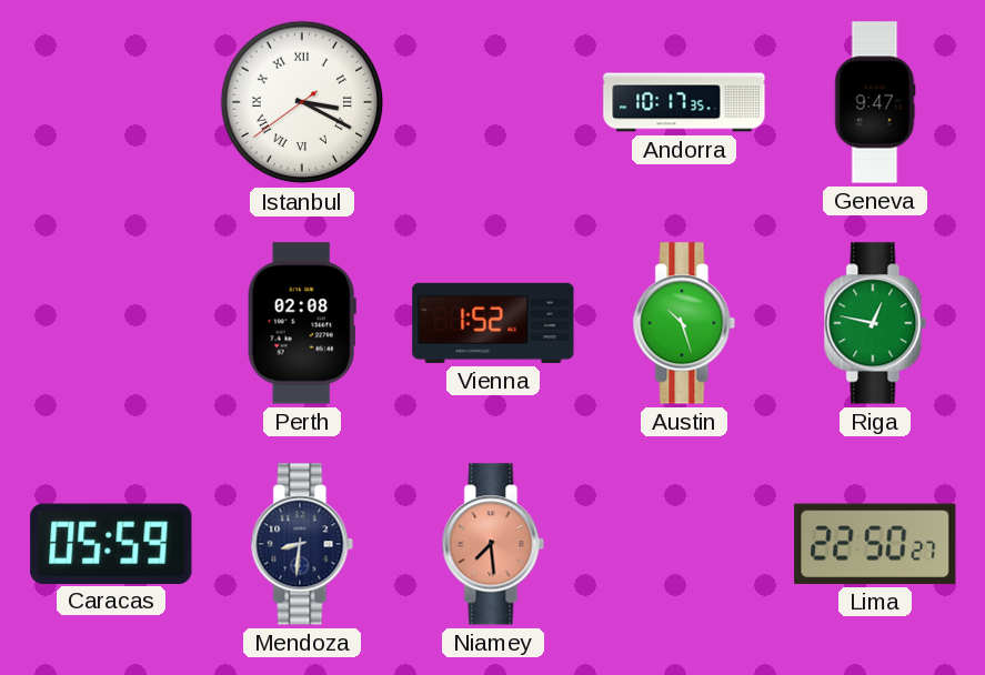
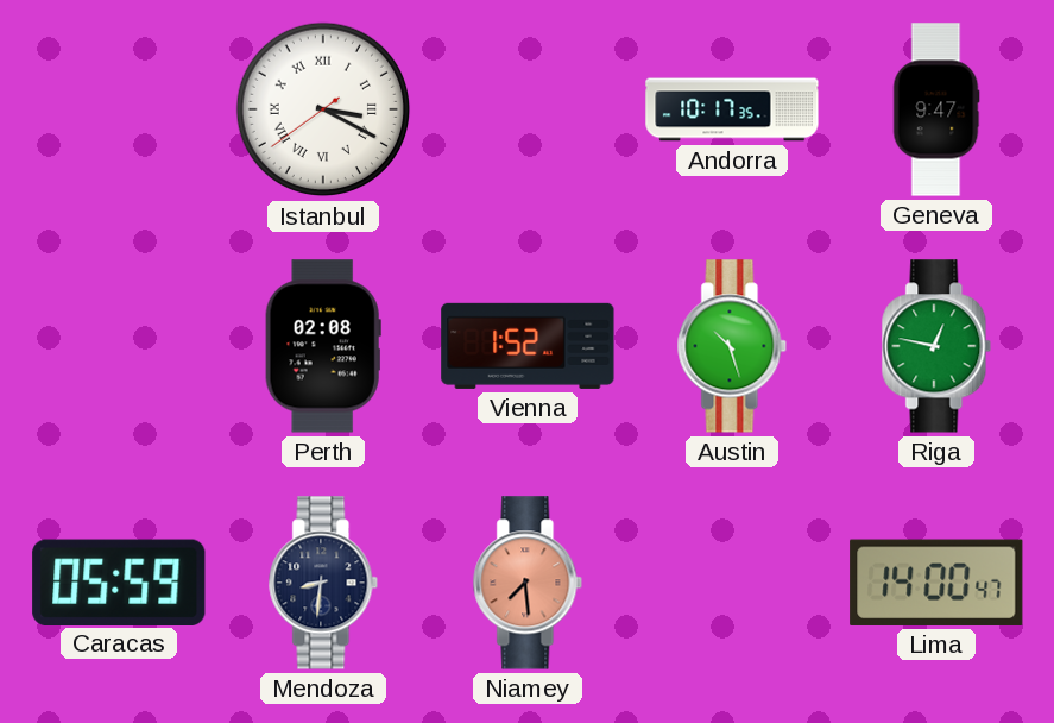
Lima: 22:50 -> 14:00
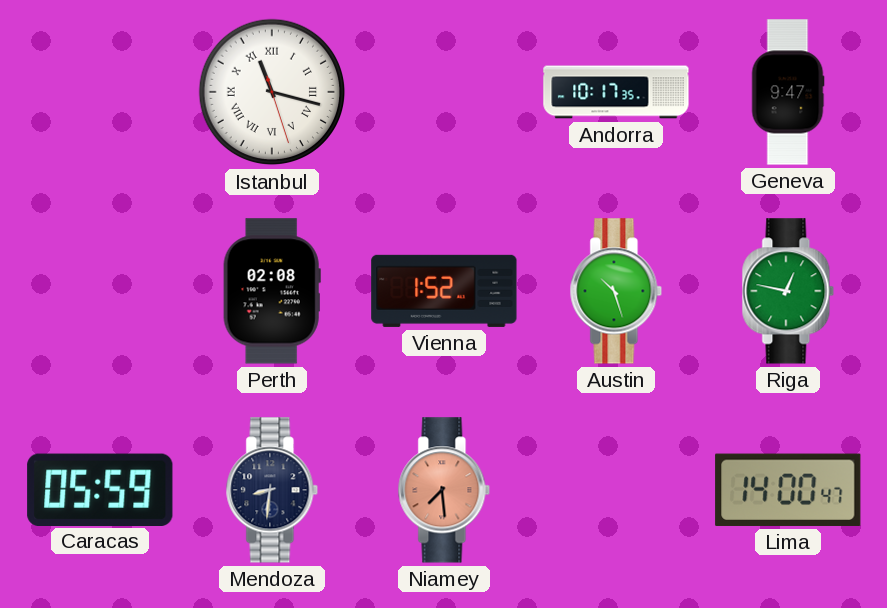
Istanbul: 3:19 -> 11:17
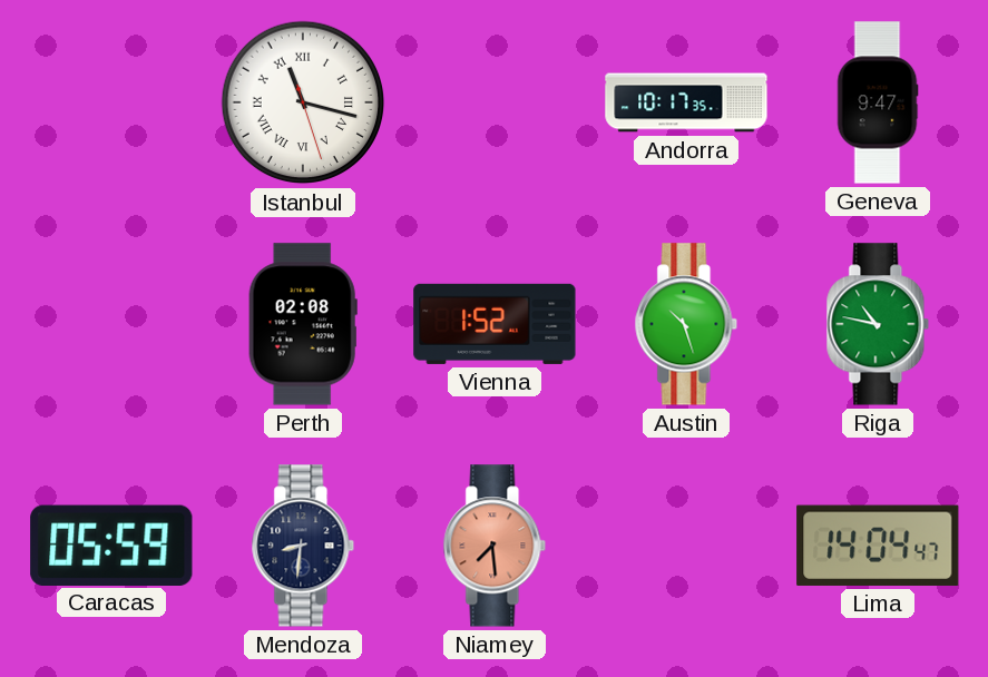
Riga: 12:47 -> 10:47
Lima: 14:00 -> 14:04
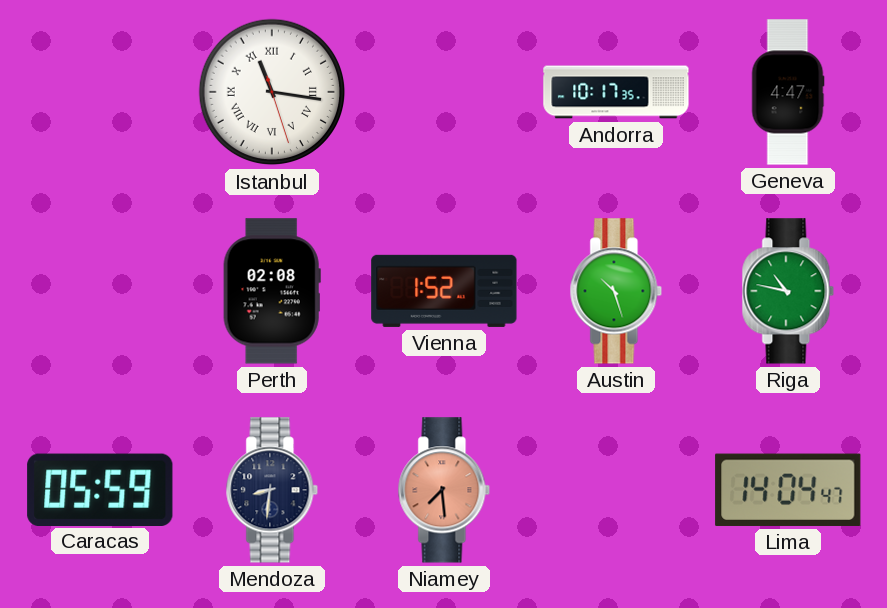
Istanbul: 11:17 -> 11:16
Geneva: 9:47 -> 4:47
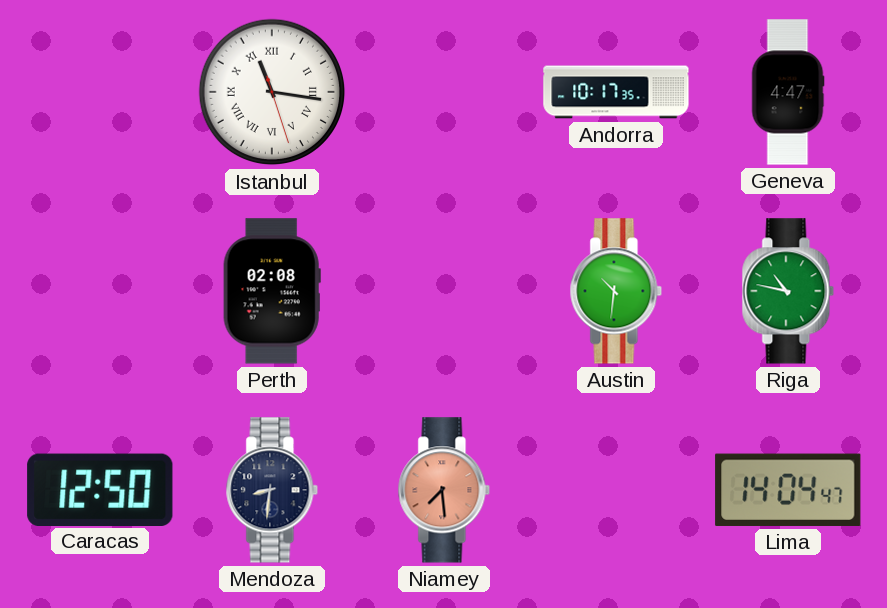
Vienna: 1:52 -> none
Austin: 10:27 -> 10:31
Caracas: 05:59 -> 12:50
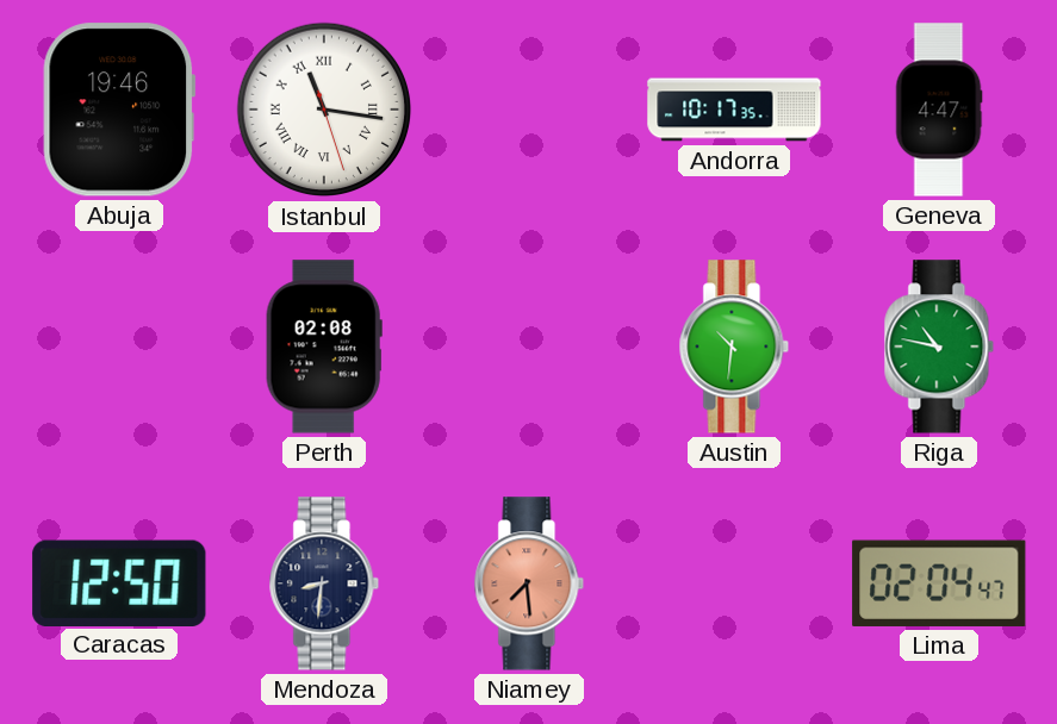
Abuja: none -> 19:46
Lima: 14:04 -> 02:04
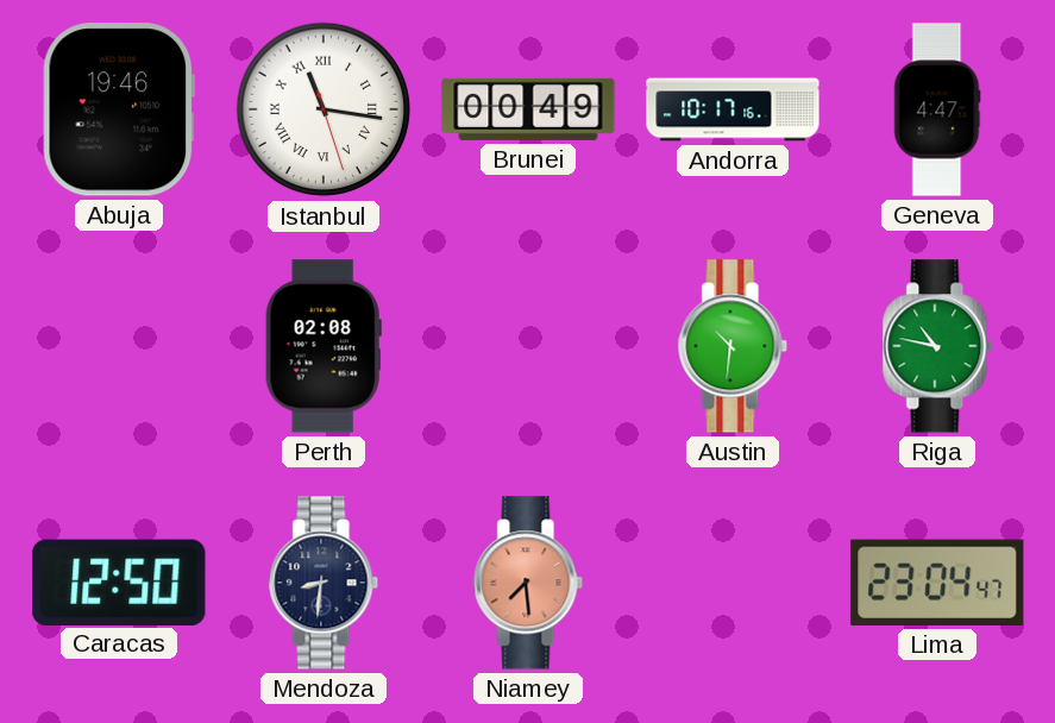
Brunei: none -> 00:49
Andorra: 10:17:35 -> 10:17:16
Lima: 02:04 -> 23:04
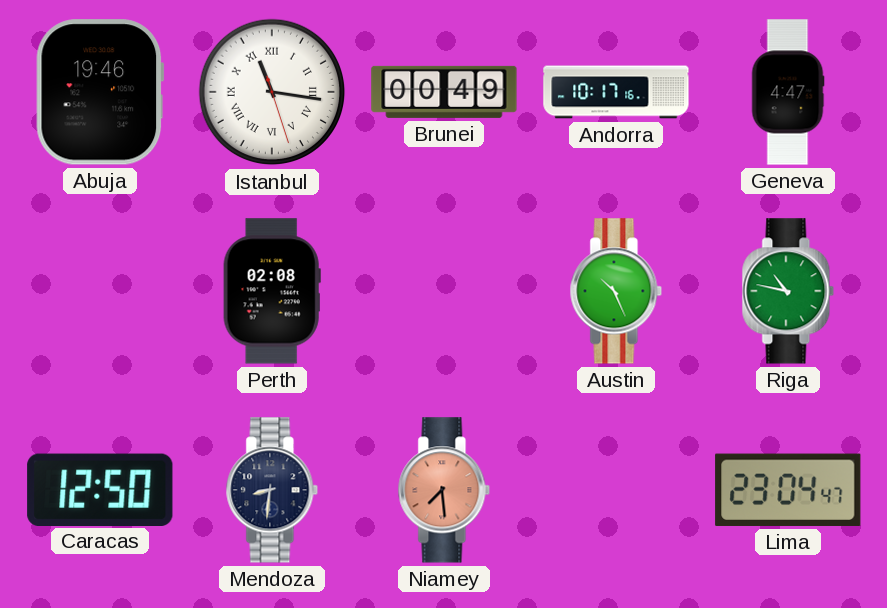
Austin: 10:31 -> 10:26
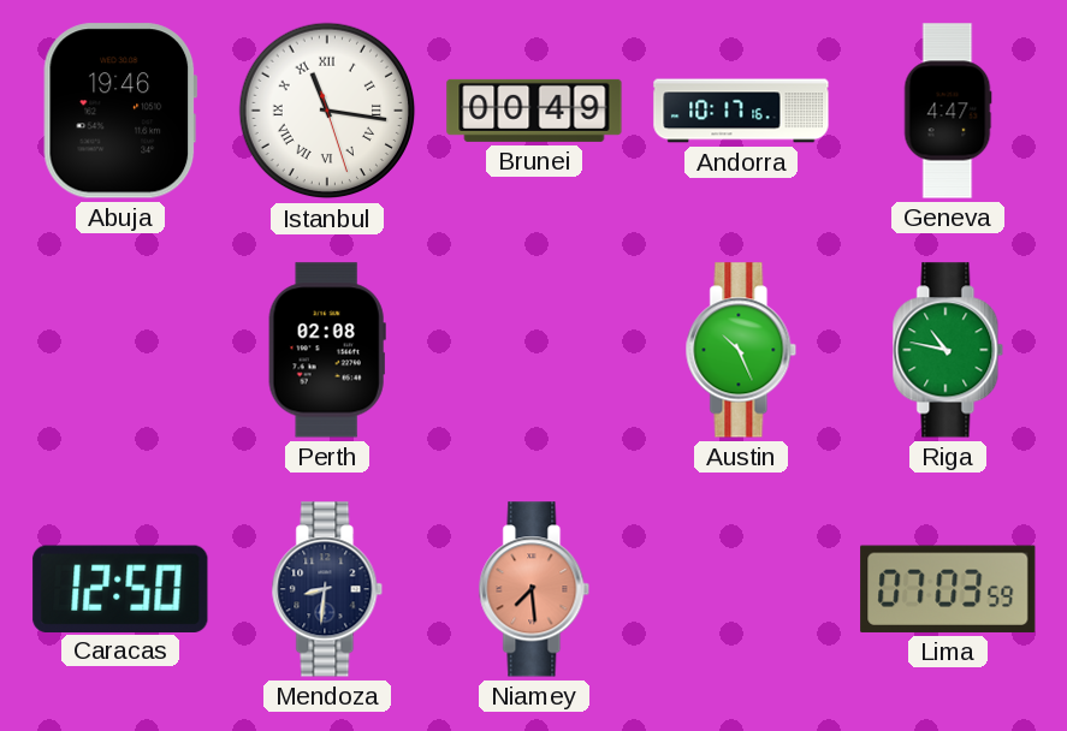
Lima: 23:04 -> 07:03
